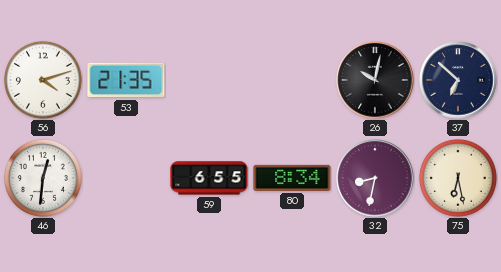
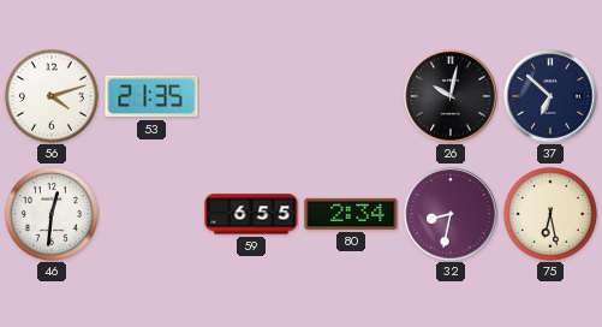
80: 8:34 -> 2:34
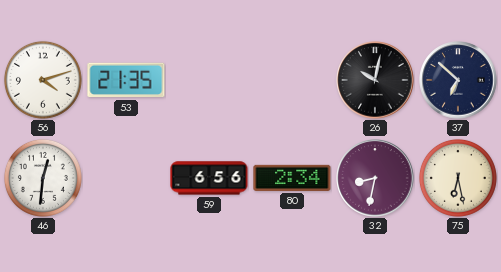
59: 6:55 -> 6:56
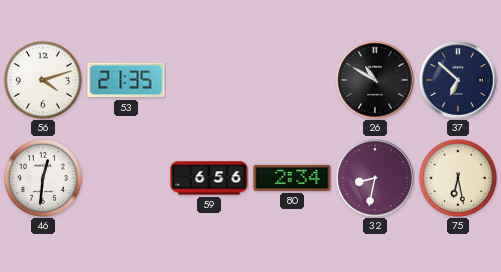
26: 10:02 -> 10:50
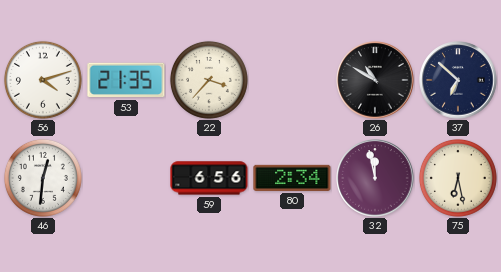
22: none -> 3:37
32: 8:32 -> 11:58
